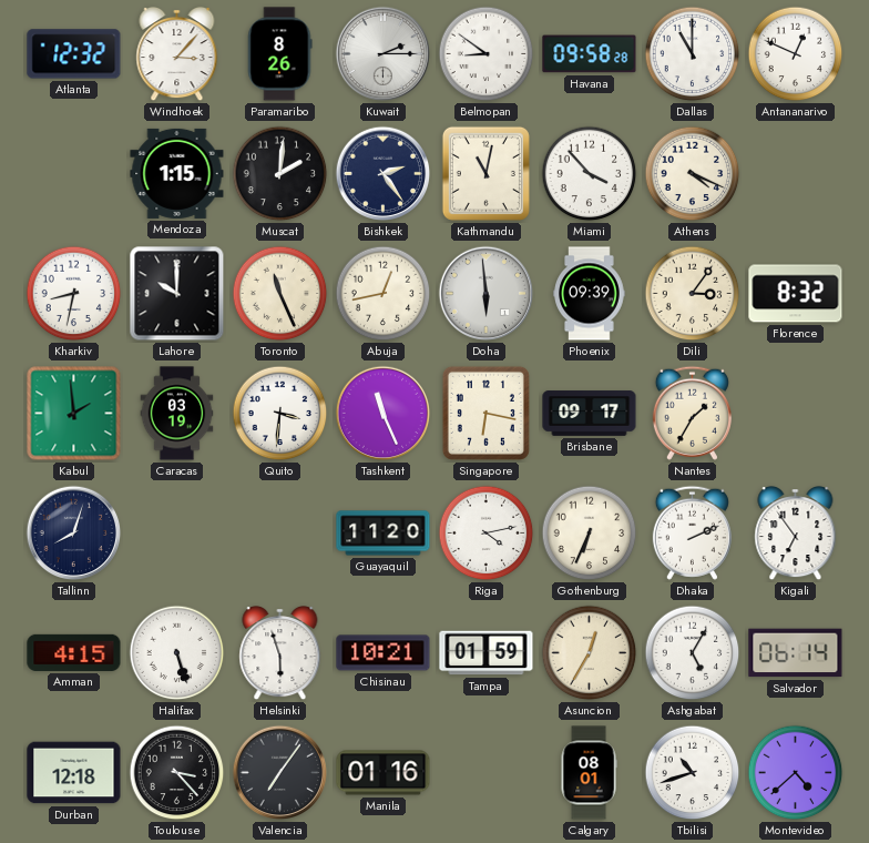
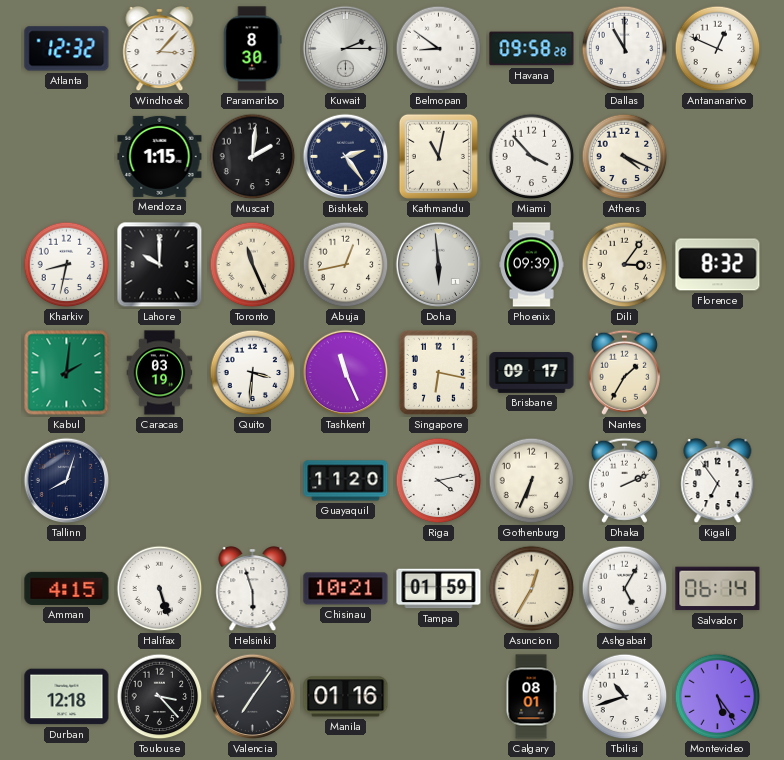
Paramaribo: 8:26 -> 8:30
Kabul: 1:59 -> 2:01
Montevideo: 4:38 -> 5:24
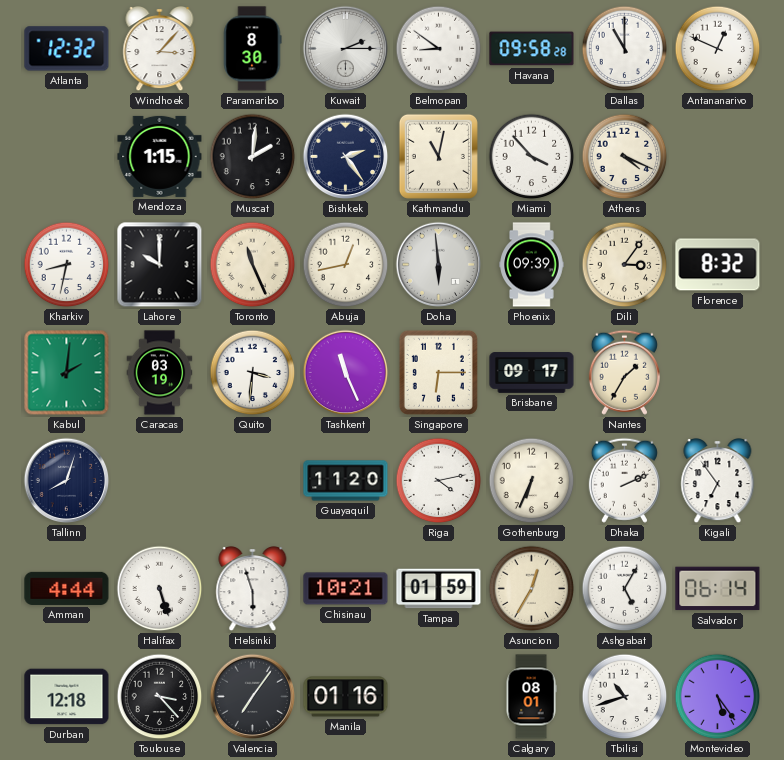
Singapore: 6:17 -> 6:15
Amman: 4:15 -> 4:44
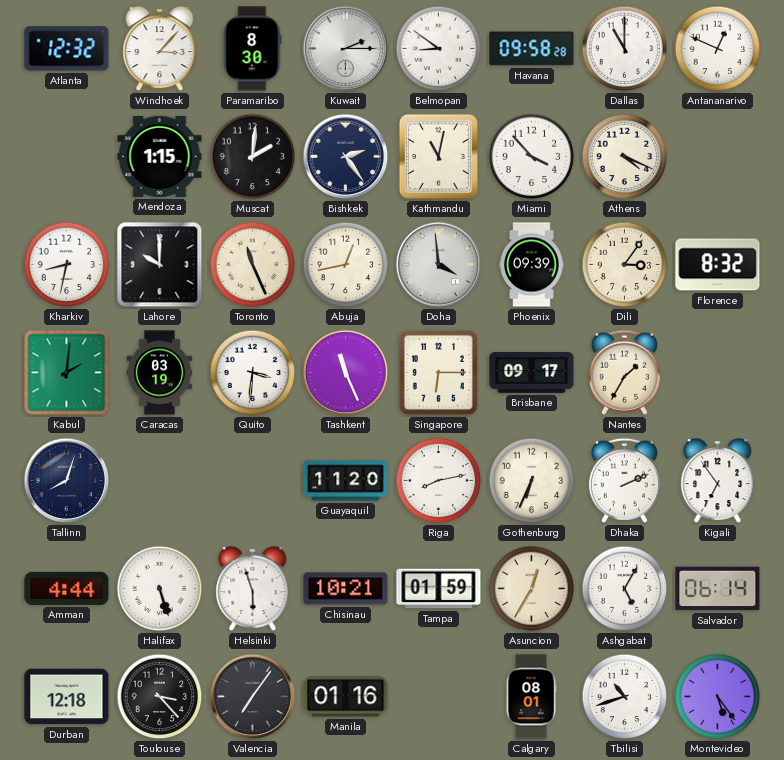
Doha: 5:59 -> 3:59
Riga: 4:13 -> 8:13
